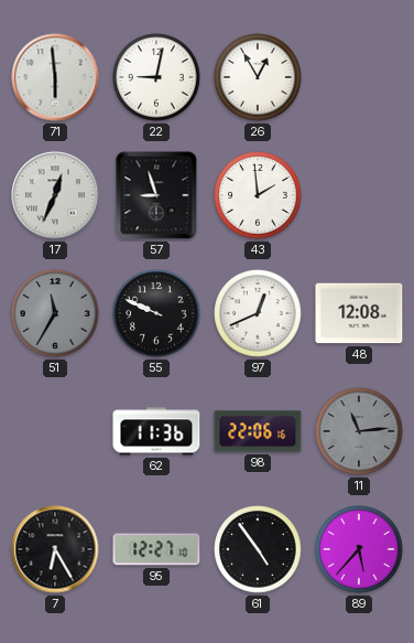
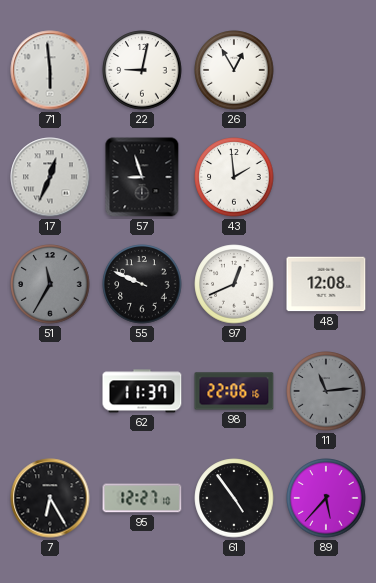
62: 11:36 -> 11:37
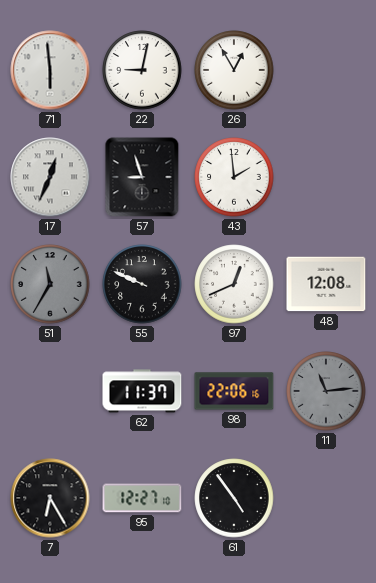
89: 5:37 -> none
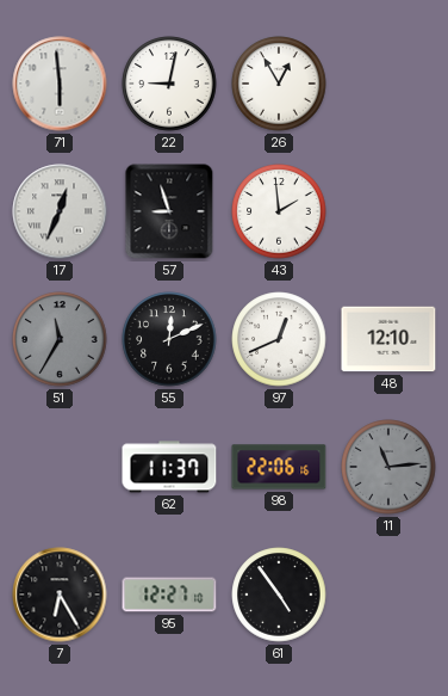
55: 9:49 -> 12:11
48: 12:08 -> 12:10
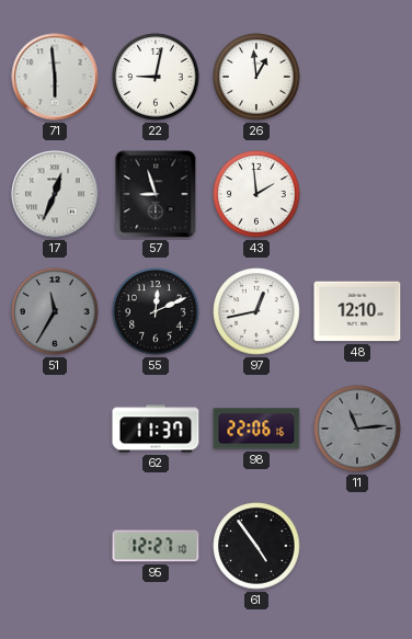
26: 12:55 -> 12:59
97: 12:41 -> 12:43
7: 6:25 -> none
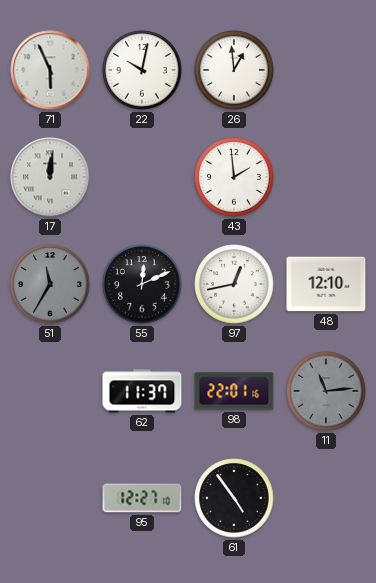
71: 5:59 -> 5:56
22: 9:02 -> 10:02
17: 12:34 -> 12:01
57: 8:57 -> none
98: 22:06 -> 22:01
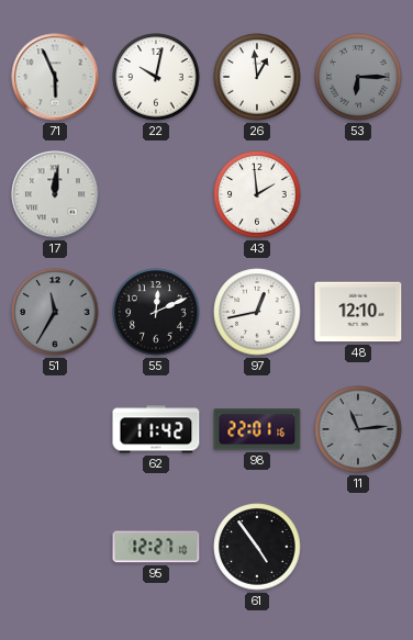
53: none -> 6:15
62: 11:37 -> 11:42
